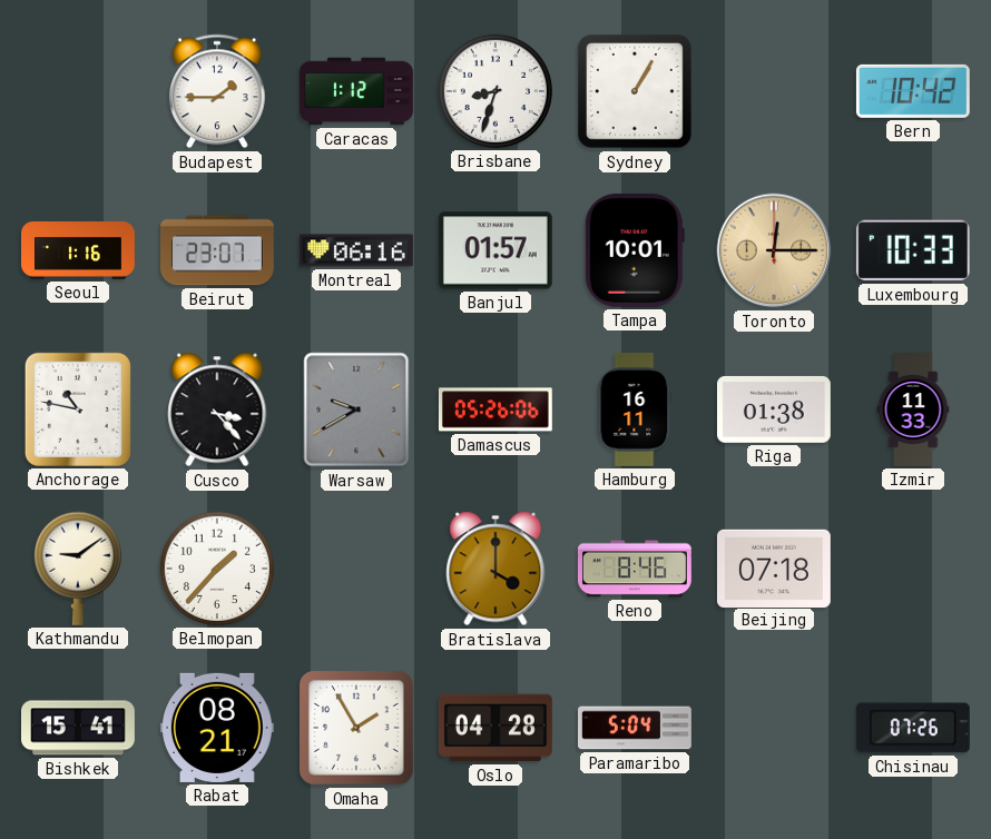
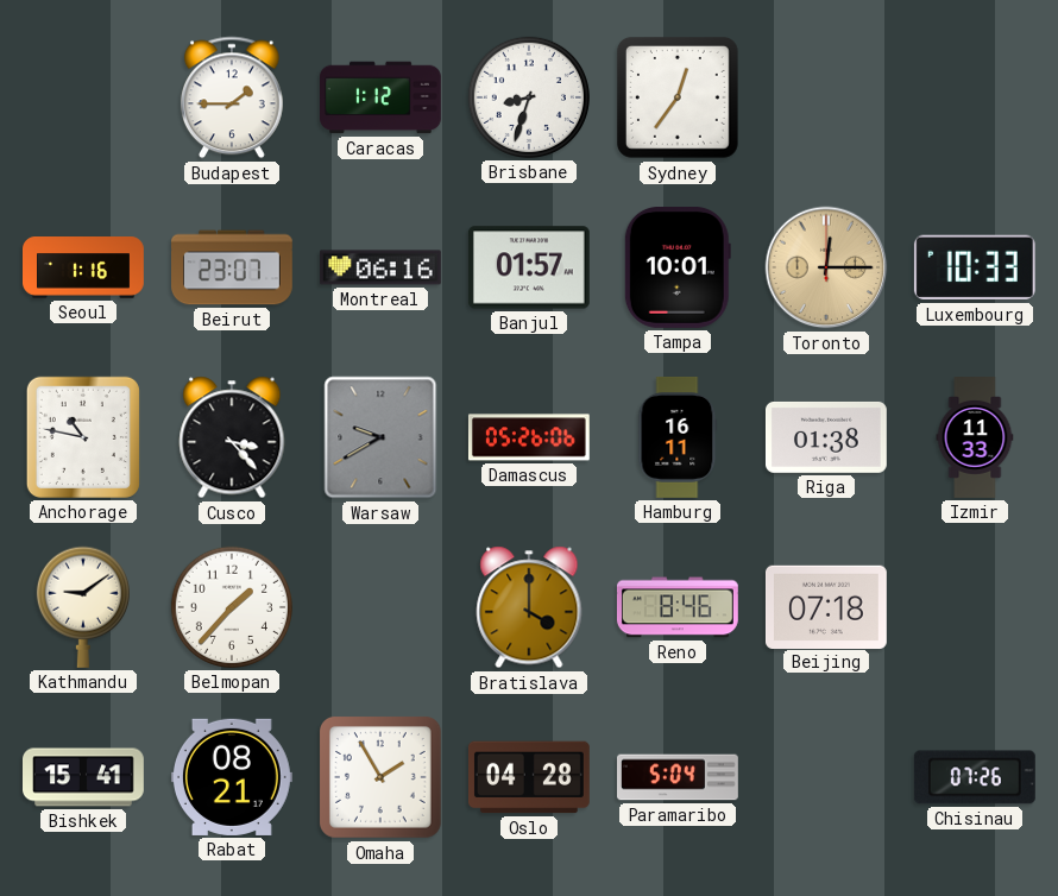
Sydney: 1:05 -> 12:36
Bern: 10:42 -> none
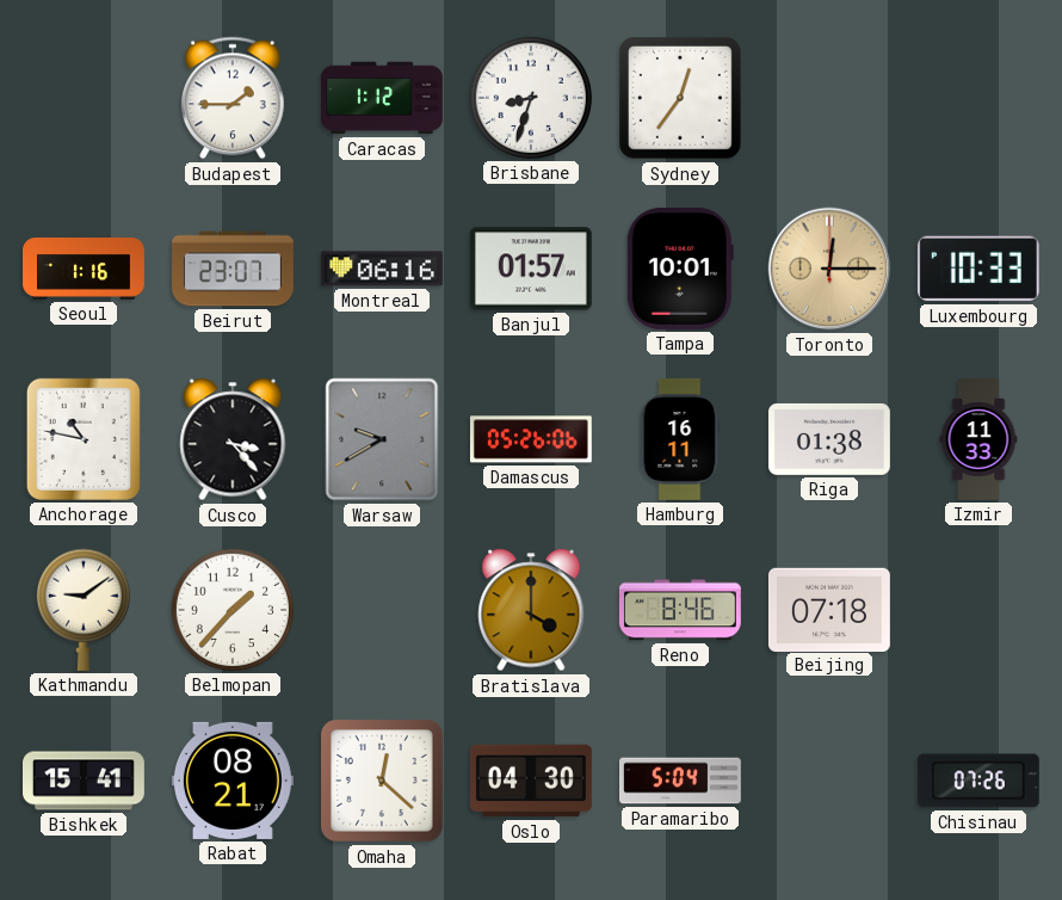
Omaha: 1:55 -> 12:22
Oslo: 04:28 -> 04:30
